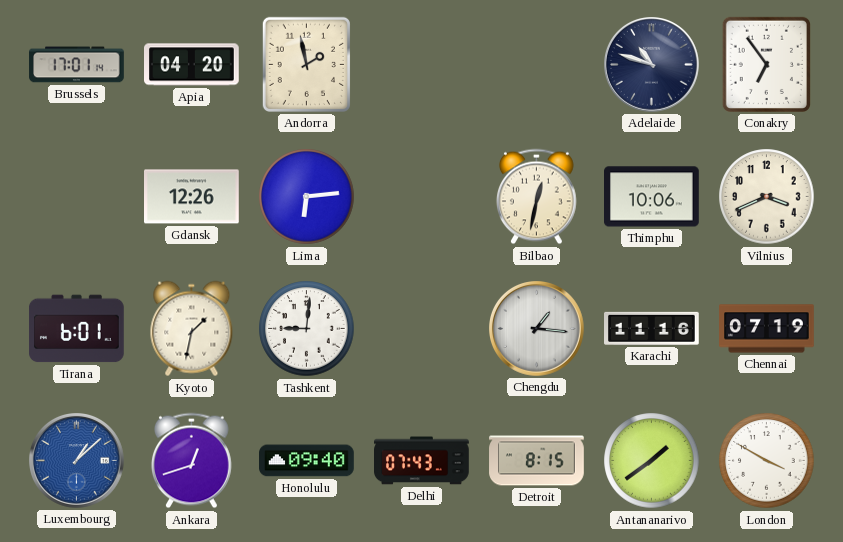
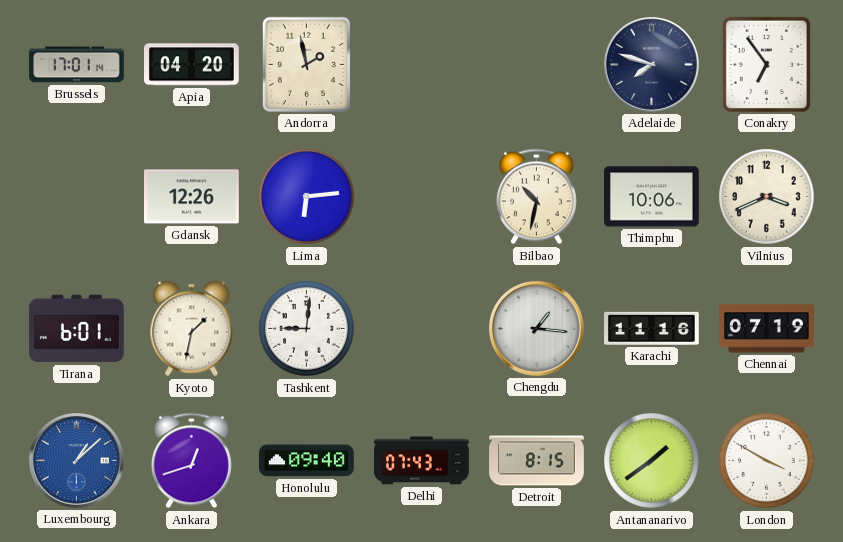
Adelaide: 10:48 -> 7:48
Bilbao: 12:32 -> 10:32
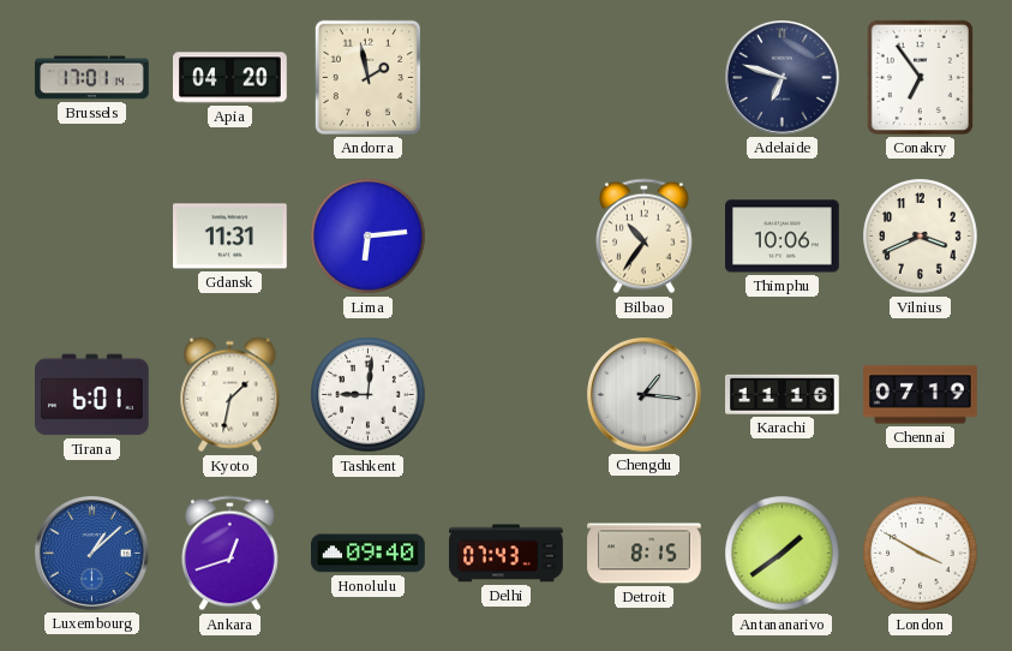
Adelaide: 7:48 -> 6:48
Gdansk: 12:26 -> 11:31
Bilbao: 10:32 -> 10:36
